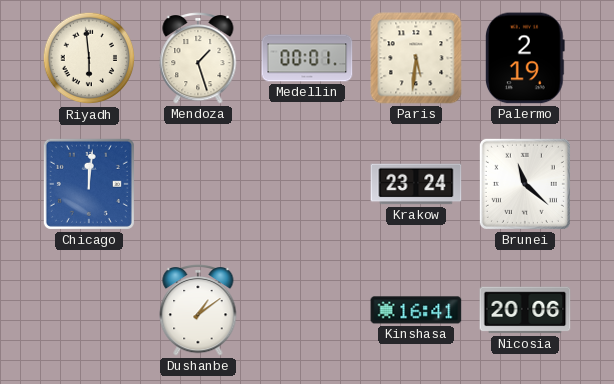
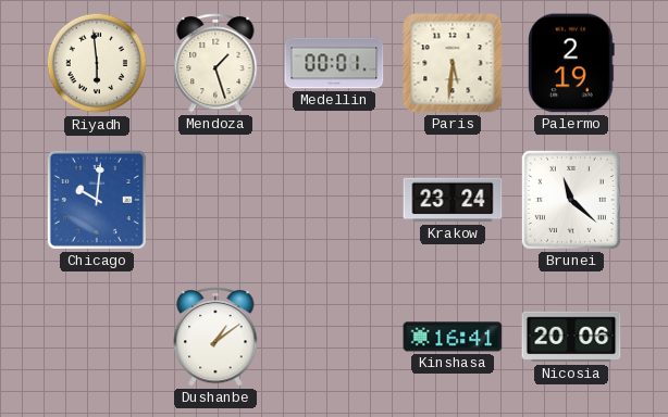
Chicago: 12:01 -> 10:01
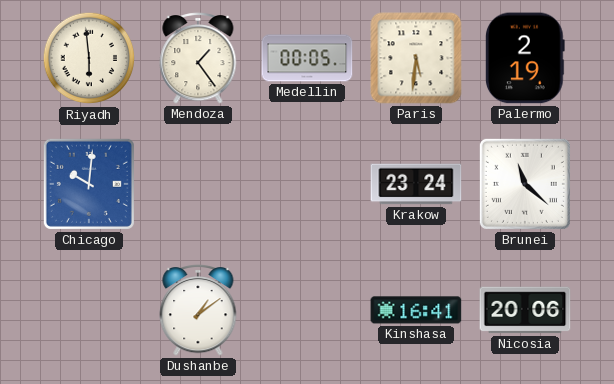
Mendoza: 1:27 -> 1:24
Medellin: 00:01 -> 00:05
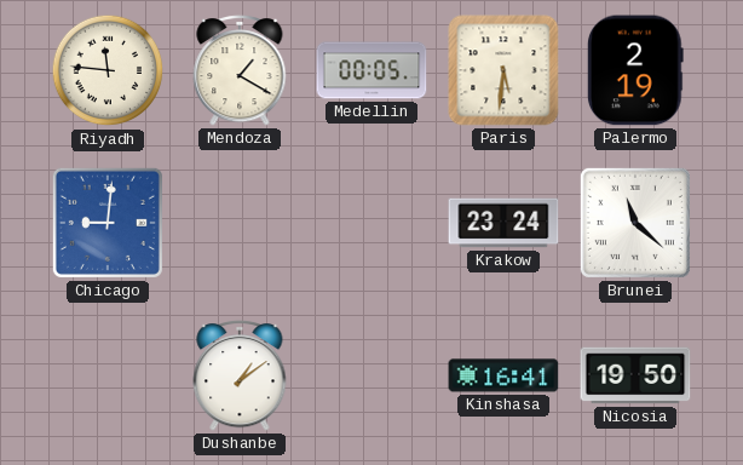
Riyadh: 5:59 -> 11:46
Mendoza: 1:24 -> 1:20
Chicago: 10:01 -> 9:01
Nicosia: 20:06 -> 19:50
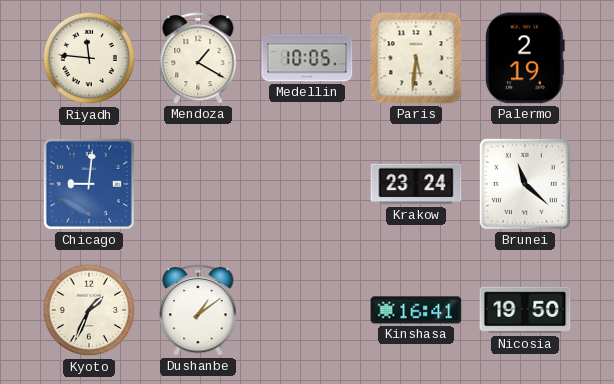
Medellin: 00:05 -> 10:05
Kyoto: none -> 1:34
